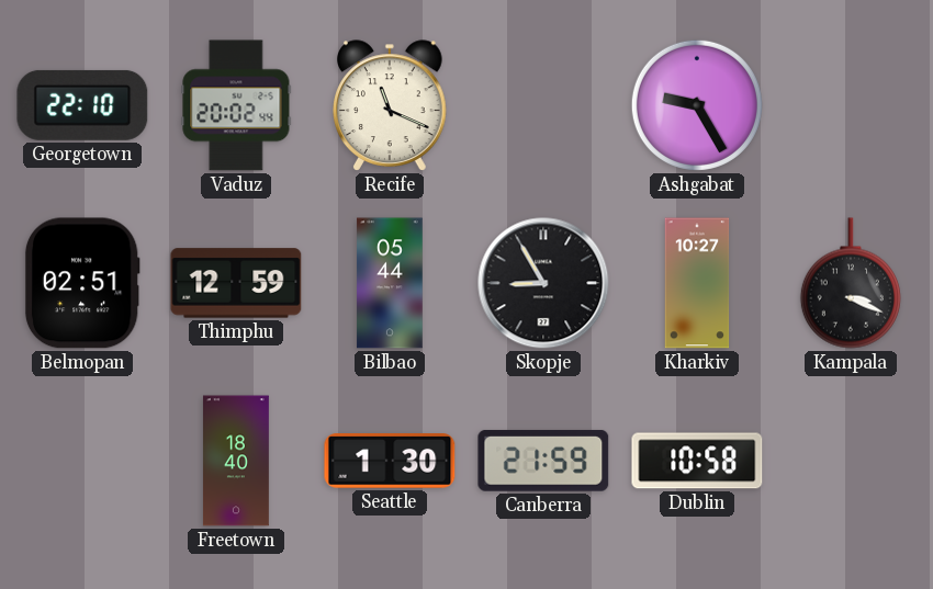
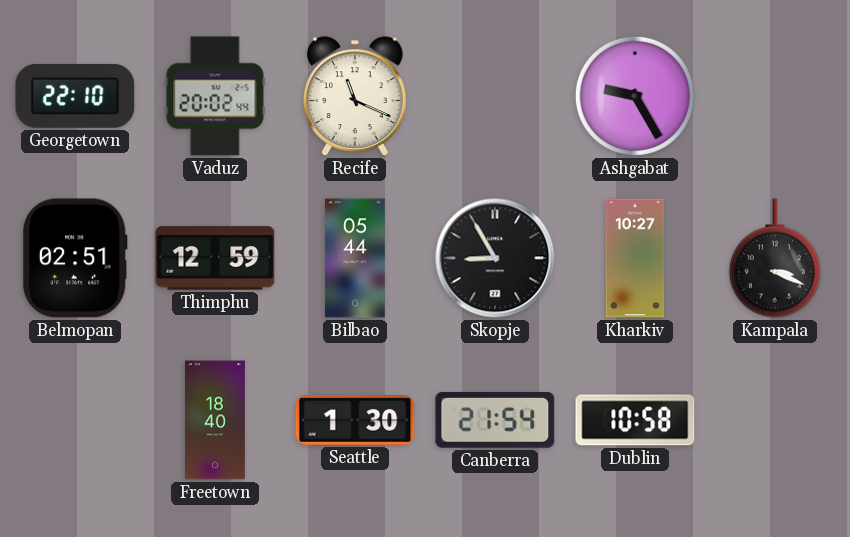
Canberra: 21:59 -> 21:54
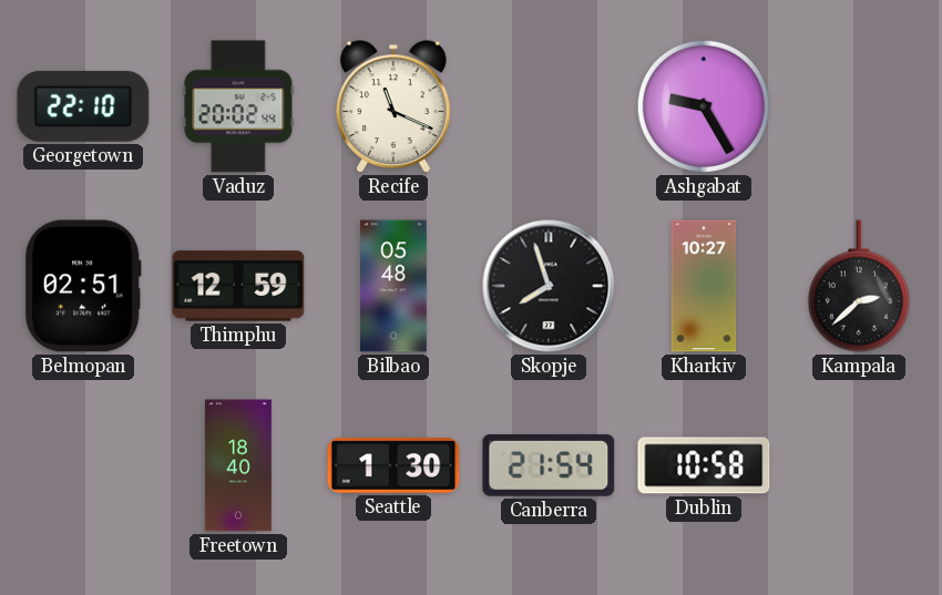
Bilbao: 05:44 -> 05:48
Skopje: 8:55 -> 7:57
Kampala: 3:19 -> 2:38
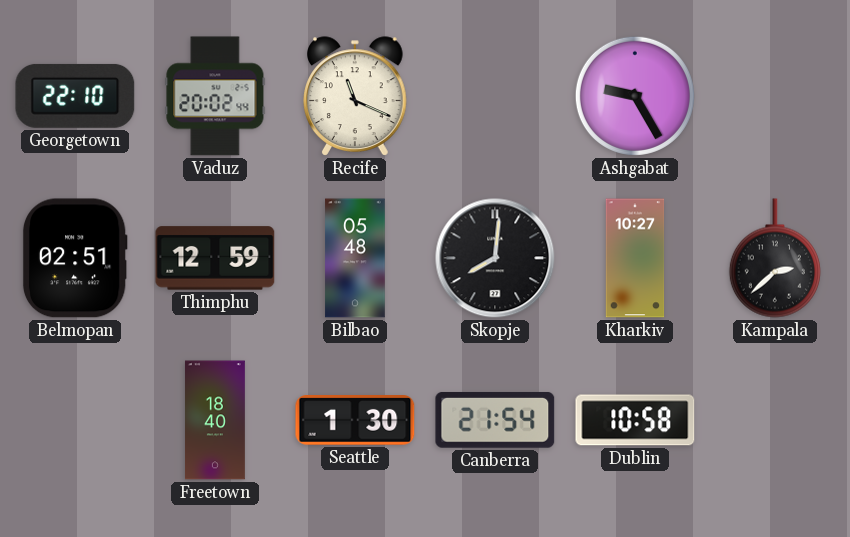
Skopje: 7:57 -> 8:01
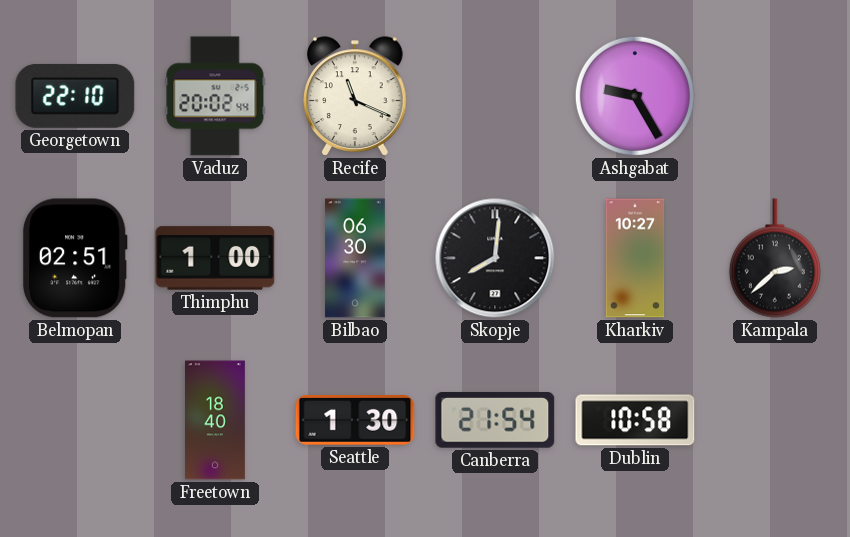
Thimphu: 12:59 -> 1:00
Bilbao: 05:48 -> 06:30
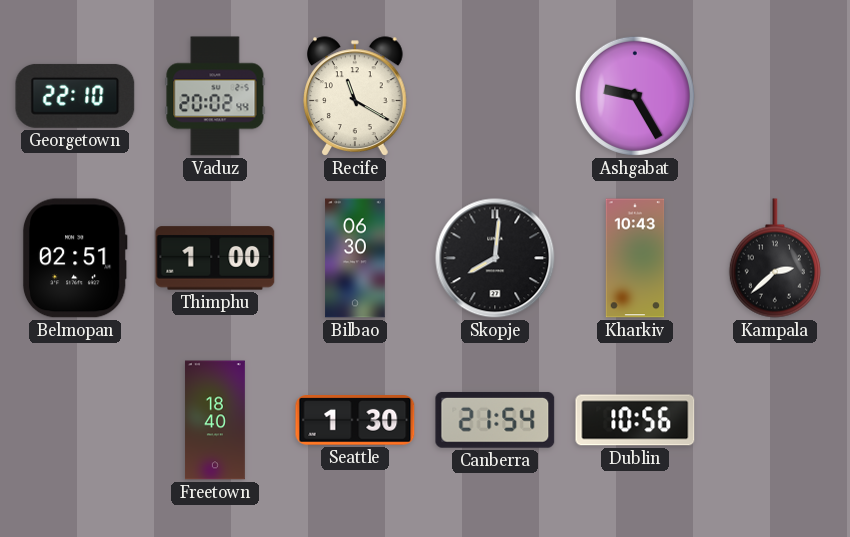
Recife: 11:19 -> 11:20
Kharkiv: 10:27 -> 10:43
Dublin: 10:58 -> 10:56
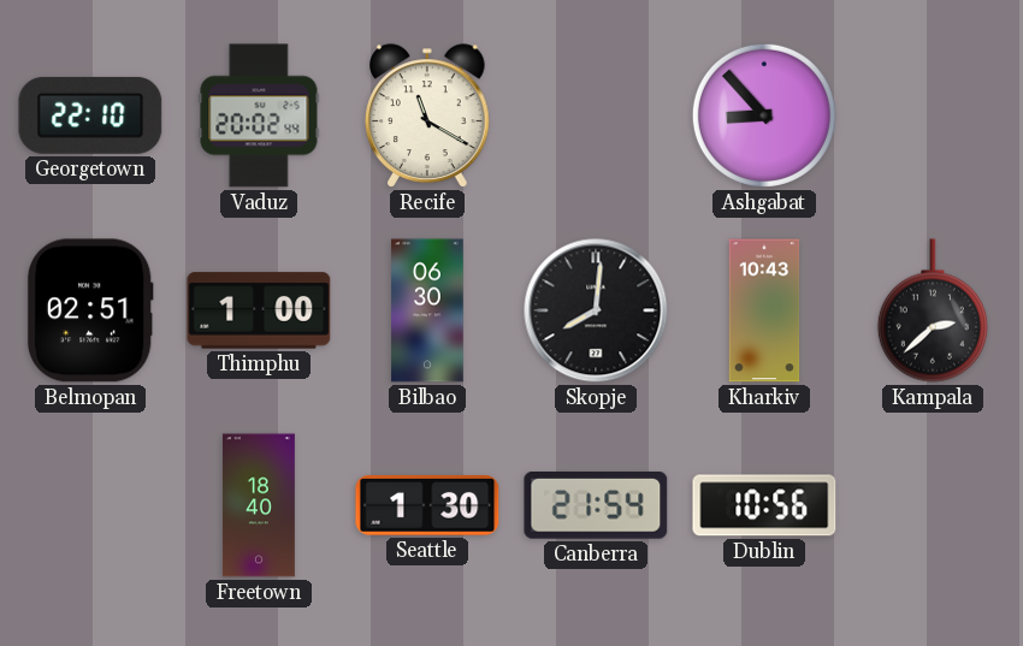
Ashgabat: 9:25 -> 8:53
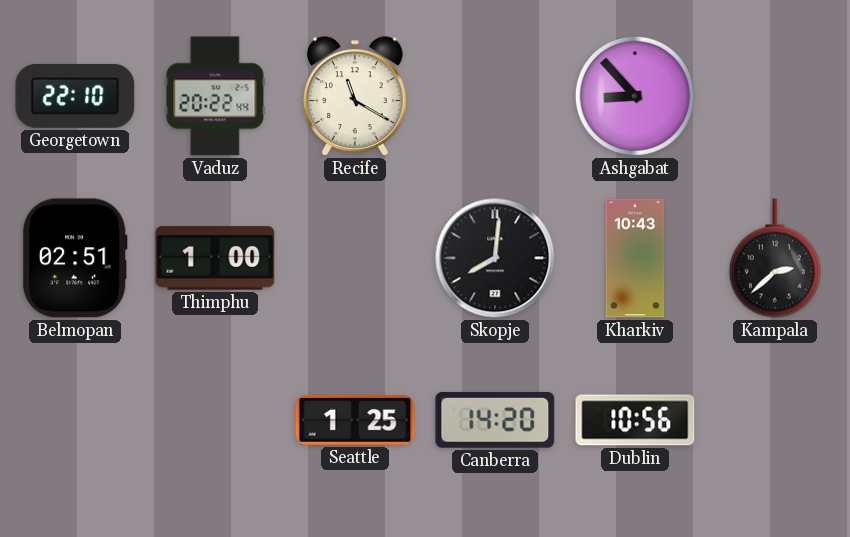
Vaduz: 20:02 -> 20:22
Bilbao: 06:30 -> none
Freetown: 18:40 -> none
Seattle: 1:30 -> 1:25
Canberra: 21:54 -> 14:20
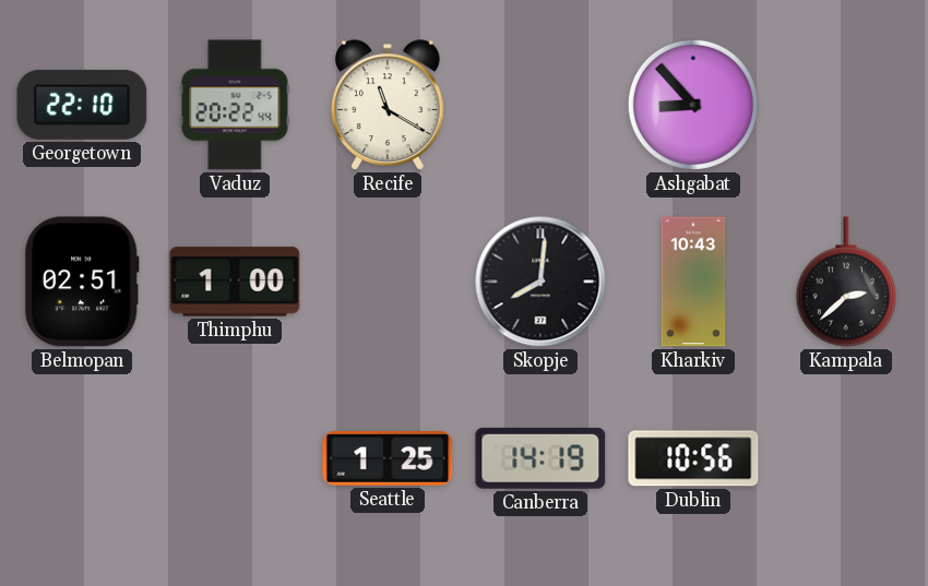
Canberra: 14:20 -> 14:19
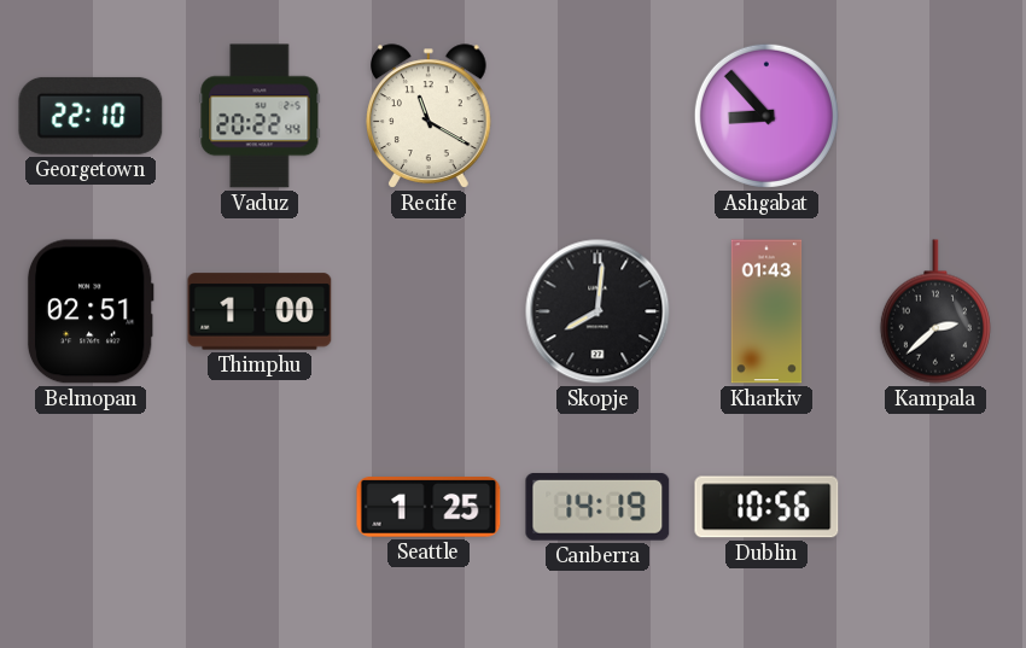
Kharkiv: 10:43 -> 01:43
